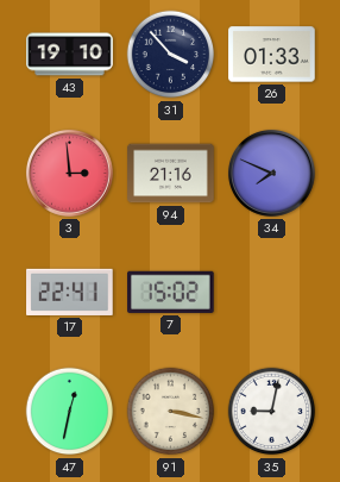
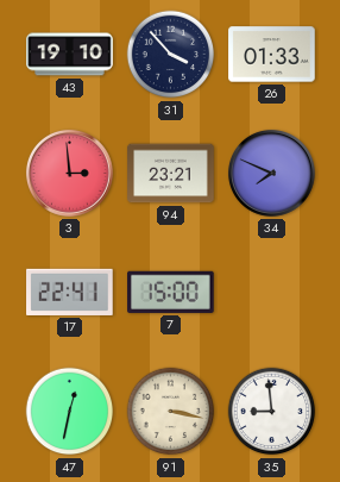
94: 21:16 -> 23:21
7: 15:02 -> 15:00
35: 9:02 -> 8:59
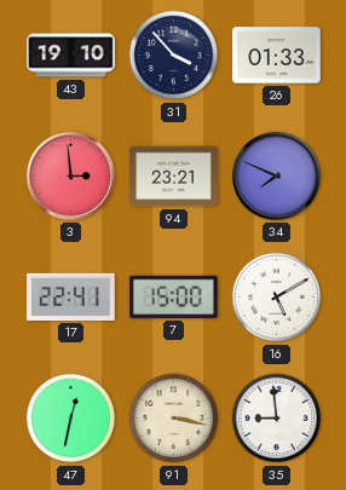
16: none -> 5:10
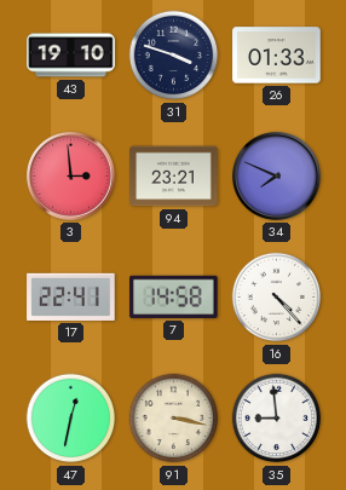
31: 3:53 -> 3:48
7: 15:00 -> 14:58
16: 5:10 -> 4:23
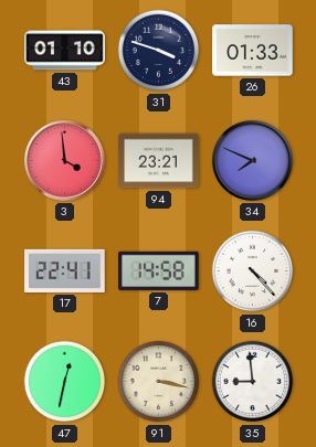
43: 19:10 -> 01:10
3: 2:59 -> 3:59
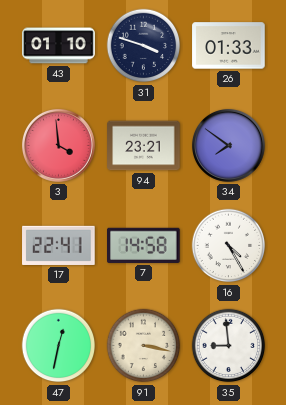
34: 7:49 -> 7:51
16: 4:23 -> 4:25
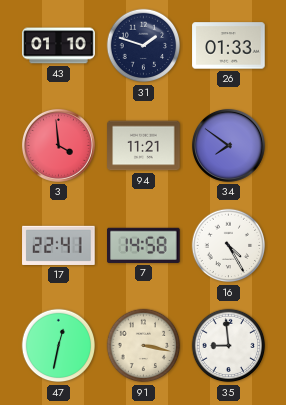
31: 3:48 -> 1:48
94: 23:21 -> 11:21
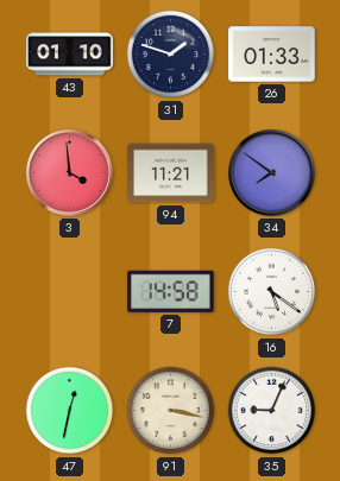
17: 22:41 -> none
16: 4:25 -> 5:21
35: 8:59 -> 9:04
